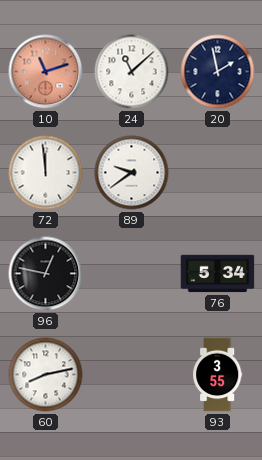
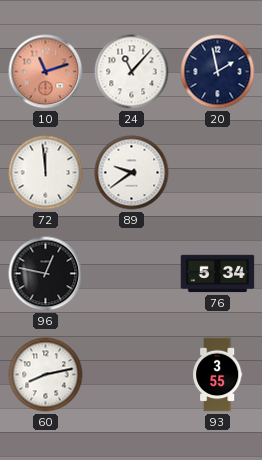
24: 11:08 -> 11:07
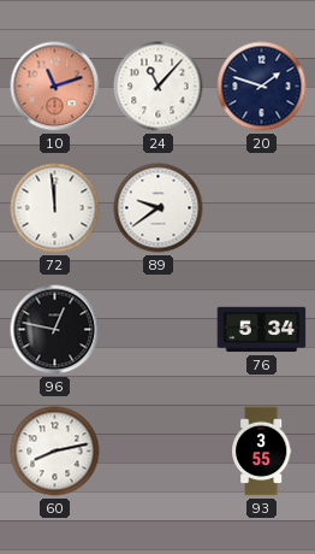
20: 1:58 -> 1:48
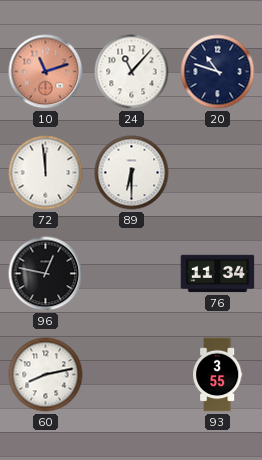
20: 1:48 -> 10:48
89: 9:39 -> 6:30
76: 5:34 -> 11:34
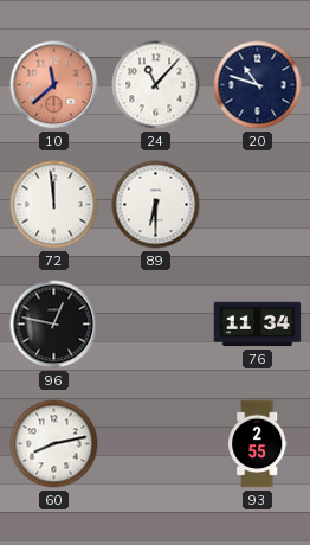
10: 11:12 -> 11:38
93: 3:55 -> 2:55
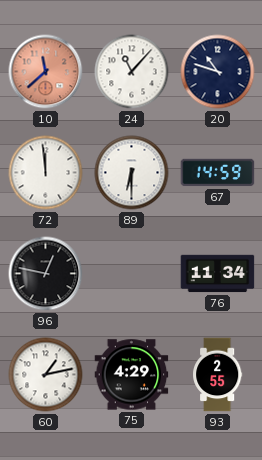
67: none -> 14:59
60: 8:13 -> 1:13
75: none -> 4:29
